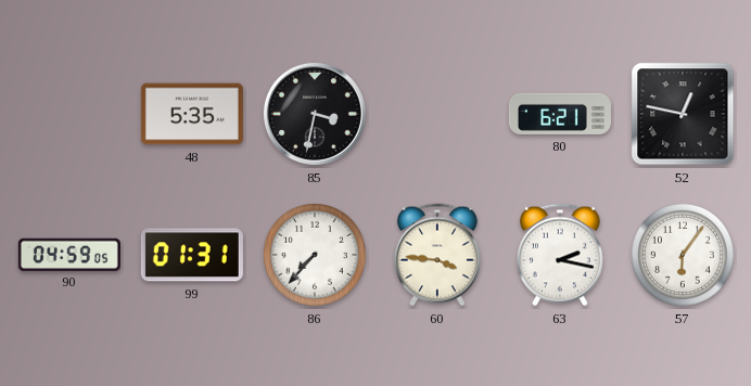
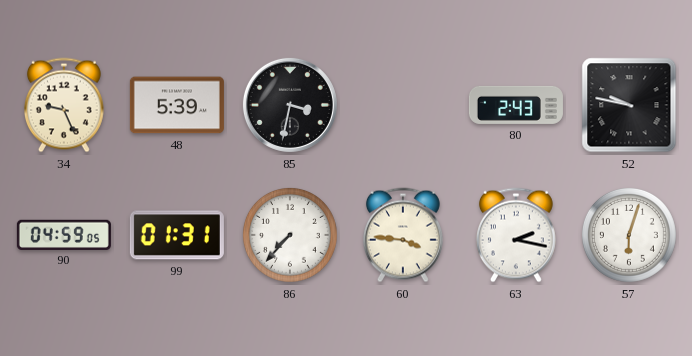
34: none -> 9:26
48: 5:35 -> 5:39
80: 6:21 -> 2:43
52: 12:47 -> 9:47
57: 6:06 -> 6:03
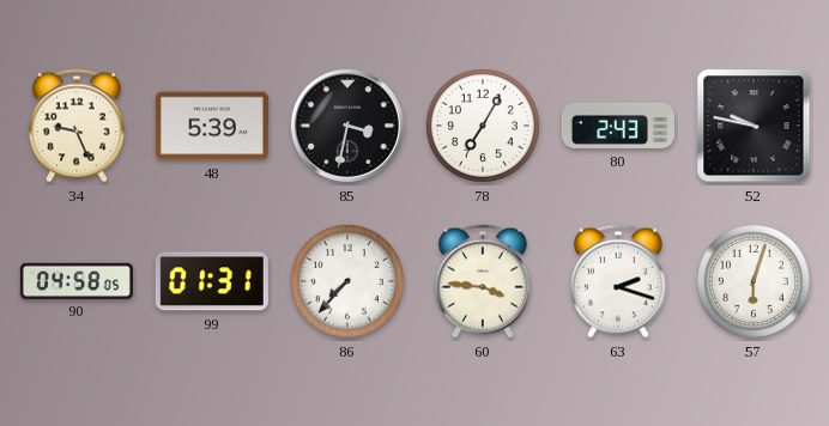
78: none -> 7:05
90: 04:59 -> 04:58
63: 2:17 -> 2:18
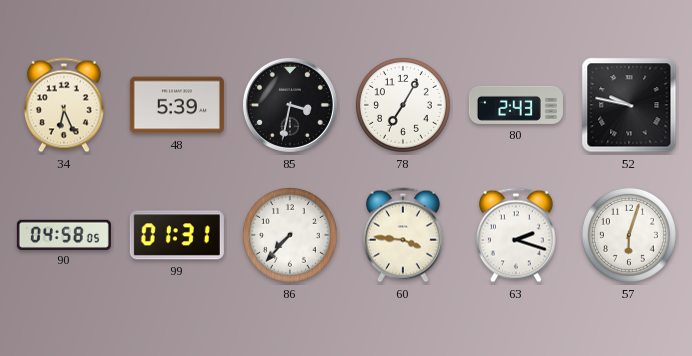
34: 9:26 -> 6:26
